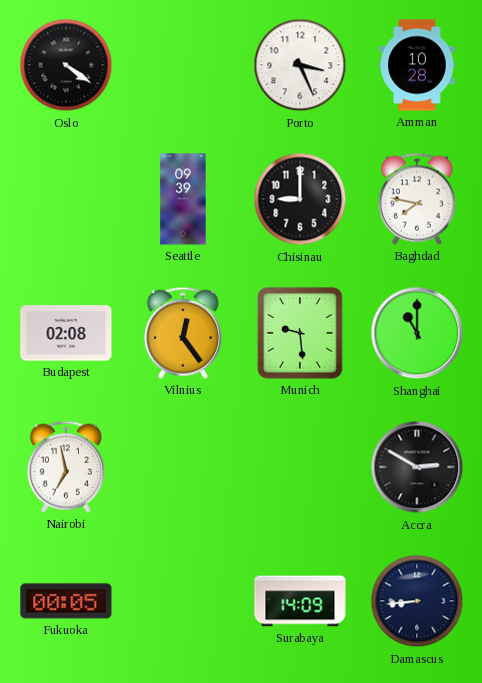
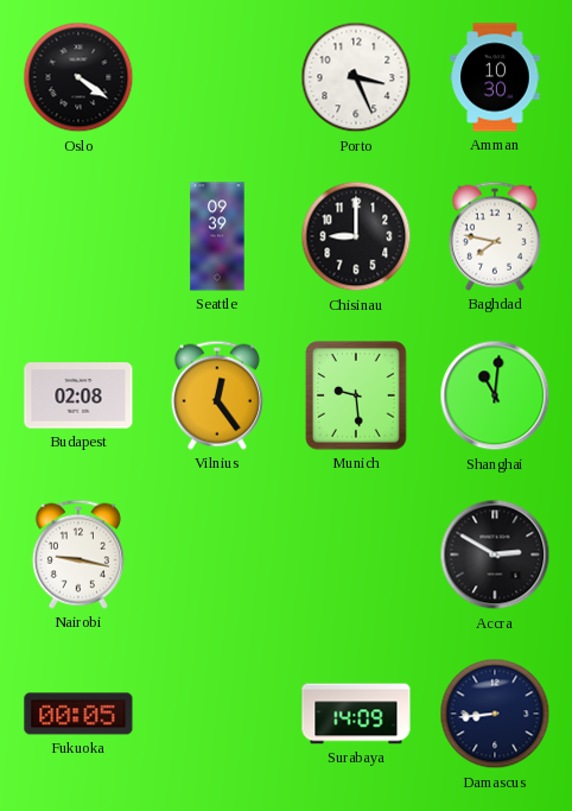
Amman: 10:28 -> 10:30
Shanghai: 11:00 -> 11:01
Nairobi: 6:58 -> 9:17
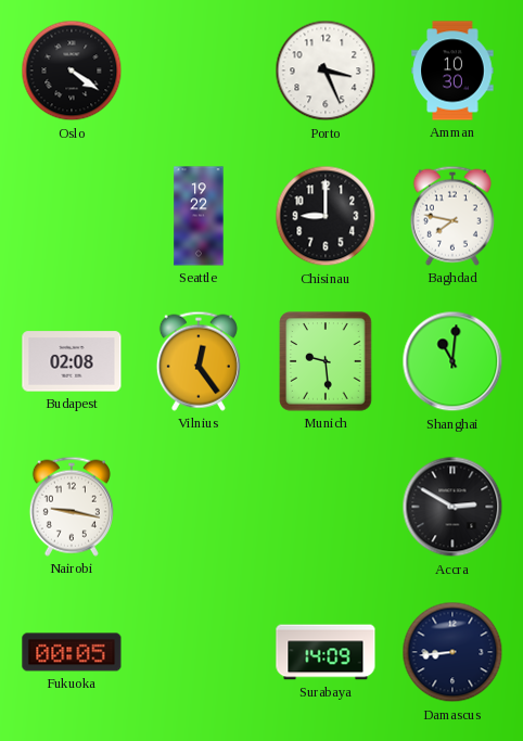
Seattle: 09:39 -> 19:22
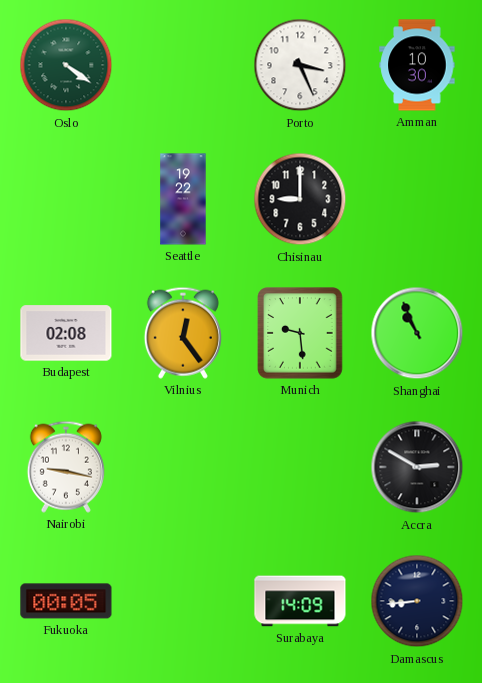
Oslo dial: black -> green
Baghdad: 7:47 -> none
Shanghai: 11:01 -> 10:56
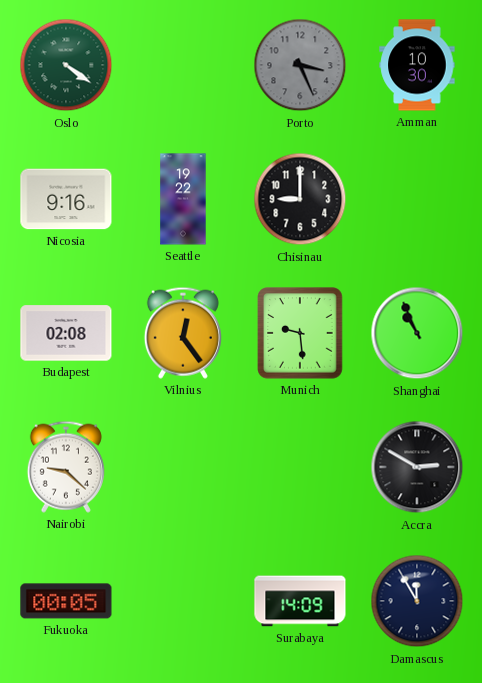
Porto dial: white -> grey
Nicosia: none -> 9:16
Nairobi: 9:17 -> 9:22
Damascus: 8:44 -> 11:55
